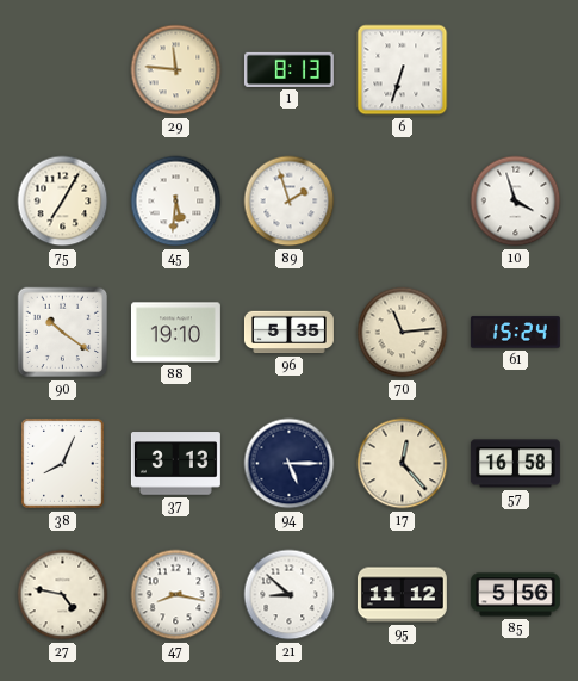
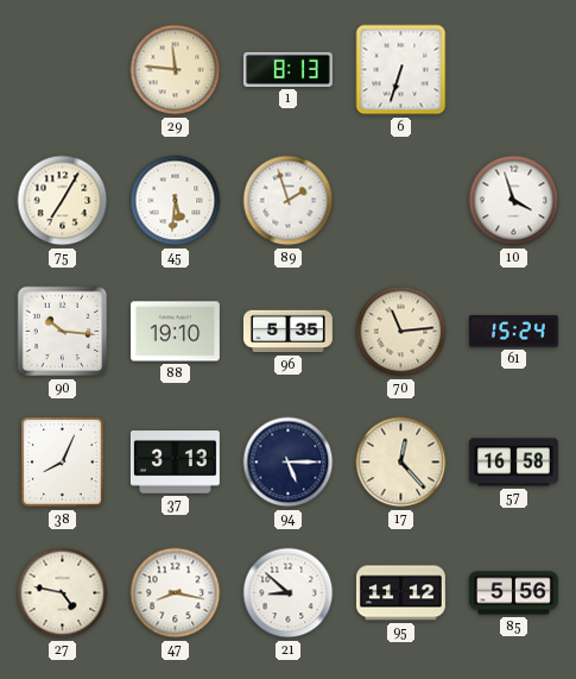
90: 10:21 -> 10:16
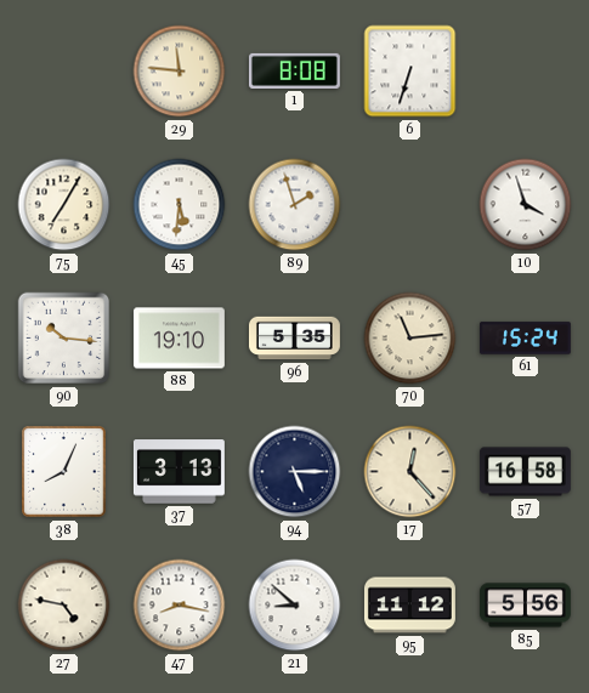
1: 8:13 -> 8:08
